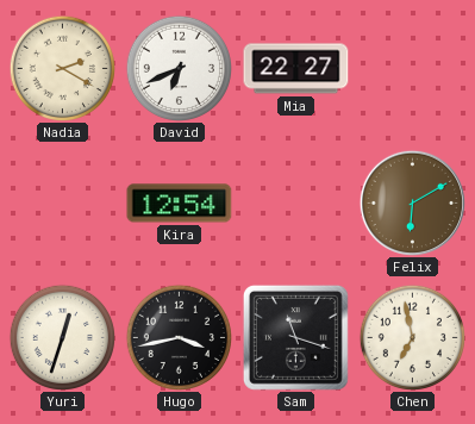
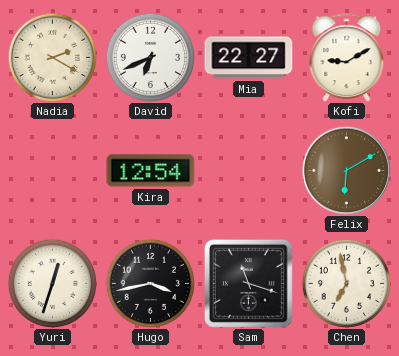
Kofi: none -> 9:10
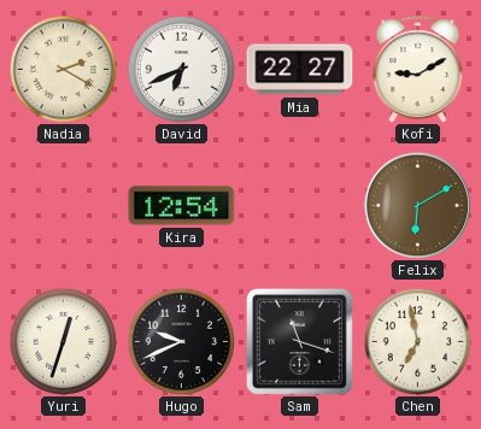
Hugo: 3:43 -> 9:41
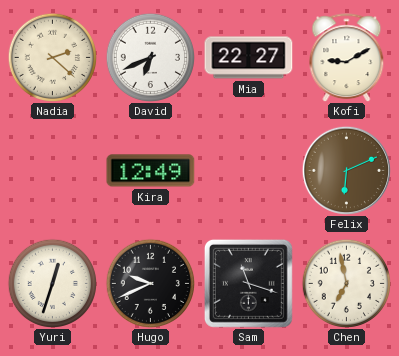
Nadia: 2:20 -> 2:22
Kira: 12:54 -> 12:49
Felix: 6:10 -> 6:11
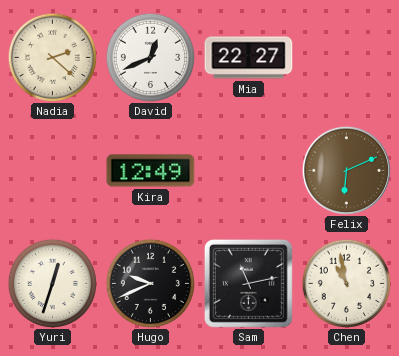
David: 6:41 -> 12:41
Kofi: 9:10 -> none
Sam: 11:18 -> 11:13
Chen: 6:58 -> 10:58
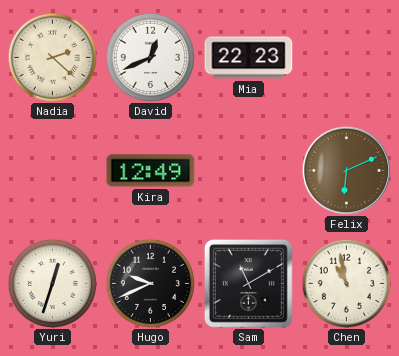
Mia: 22:27 -> 22:23
Sam: 11:13 -> 11:10
